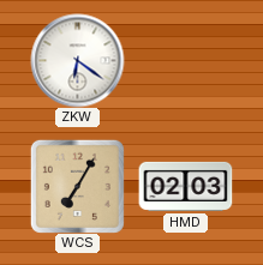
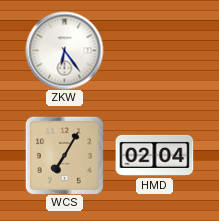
ZKW: 6:21 -> 6:24
HMD: 02:03 -> 02:04
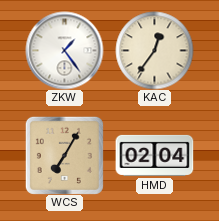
ZKW: 6:24 -> 1:24
KAC: none -> 12:36
